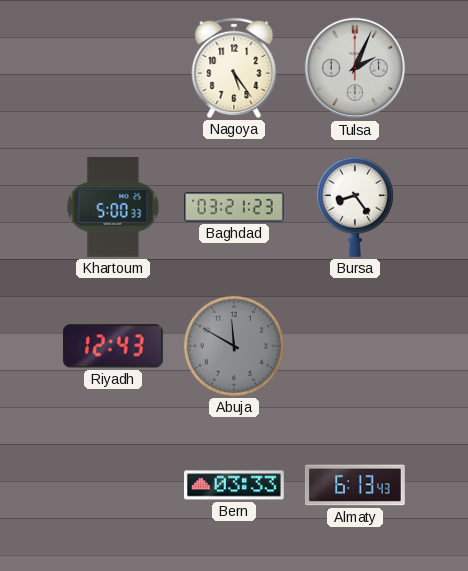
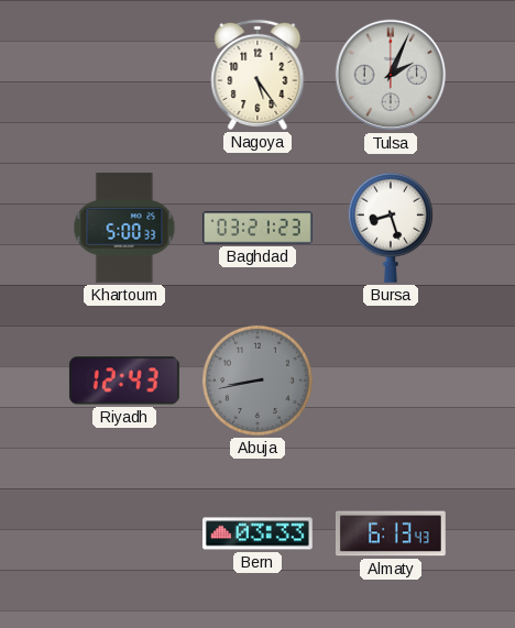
Bursa: 8:24 -> 8:27
Abuja: 11:50 -> 8:43
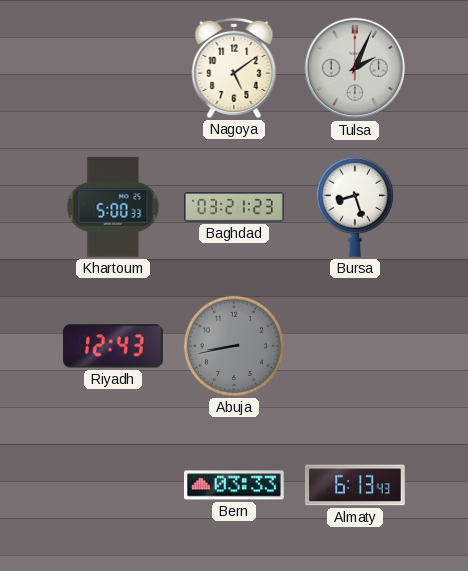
Nagoya: 5:24 -> 5:09
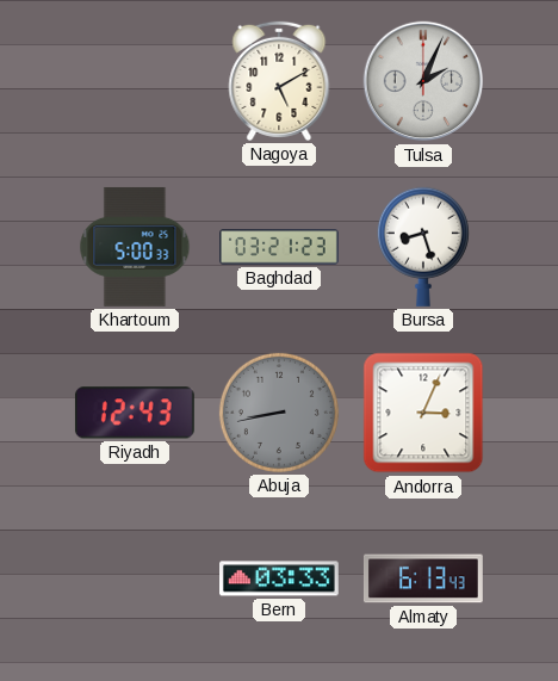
Nagoya: 5:09 -> 5:10
Andorra: none -> 3:04
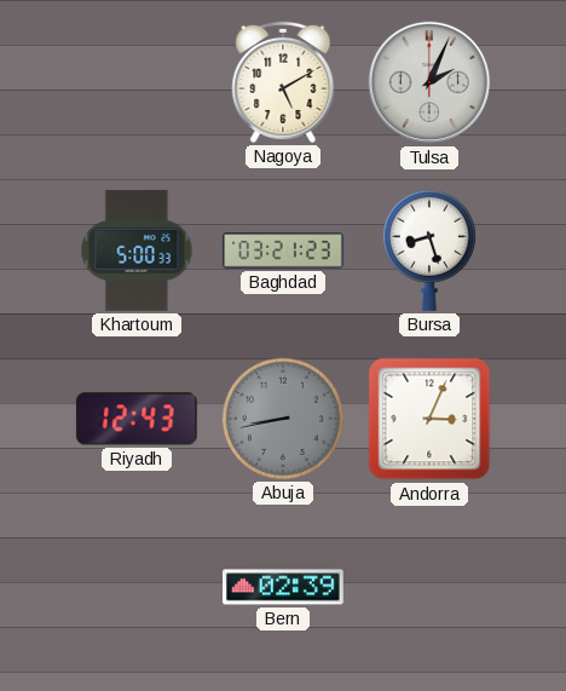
Bern: 03:33 -> 02:39
Almaty: 6:13 -> none
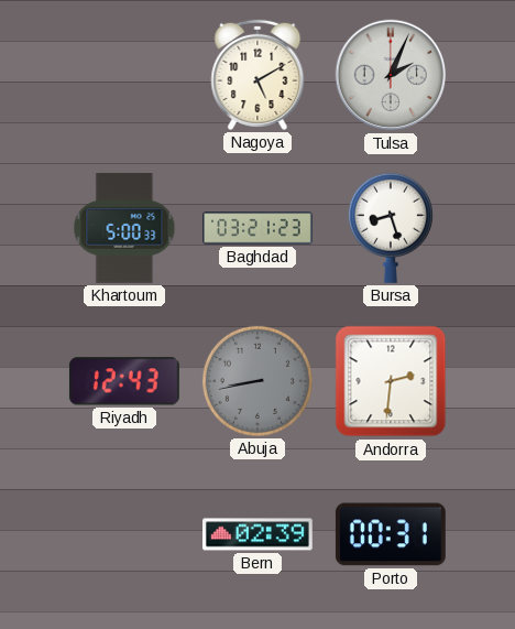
Andorra: 3:04 -> 2:31
Porto: none -> 00:31
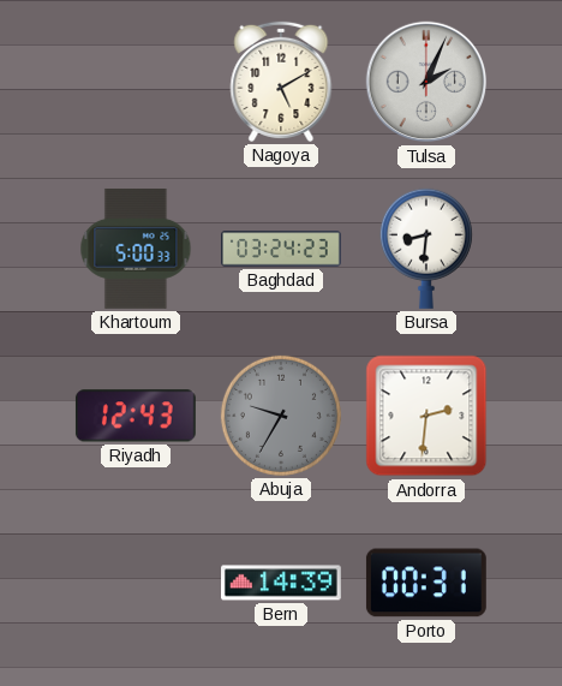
Baghdad: 03:21 -> 03:24
Bursa: 8:27 -> 8:31
Abuja: 8:43 -> 9:35
Bern: 02:39 -> 14:39
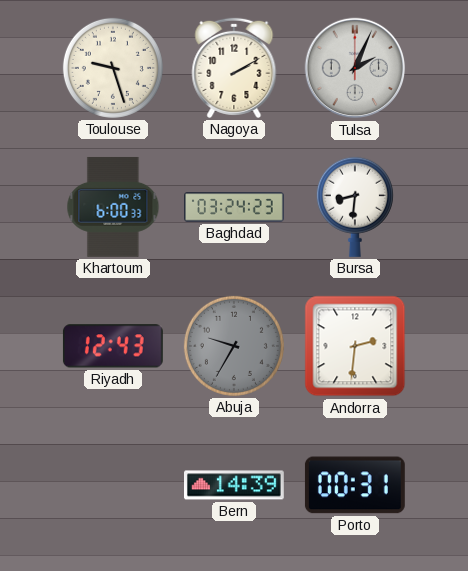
Toulouse: none -> 9:27
Nagoya: 5:10 -> 2:10
Khartoum: 5:00 -> 6:00
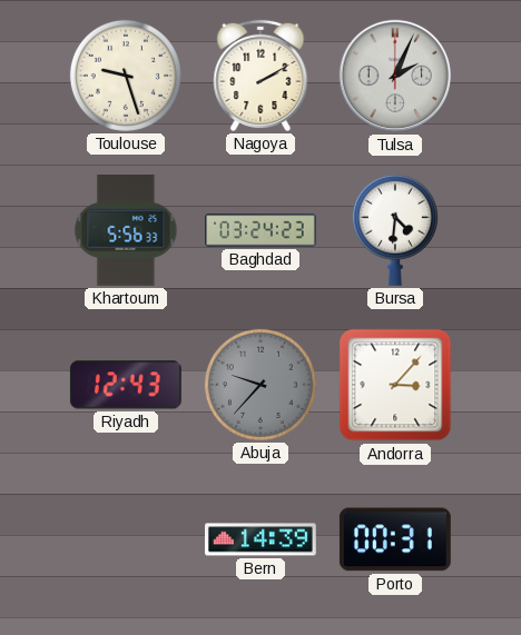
Khartoum: 6:00 -> 5:56
Bursa: 8:31 -> 4:31
Abuja: 9:35 -> 9:37
Andorra: 2:31 -> 3:07
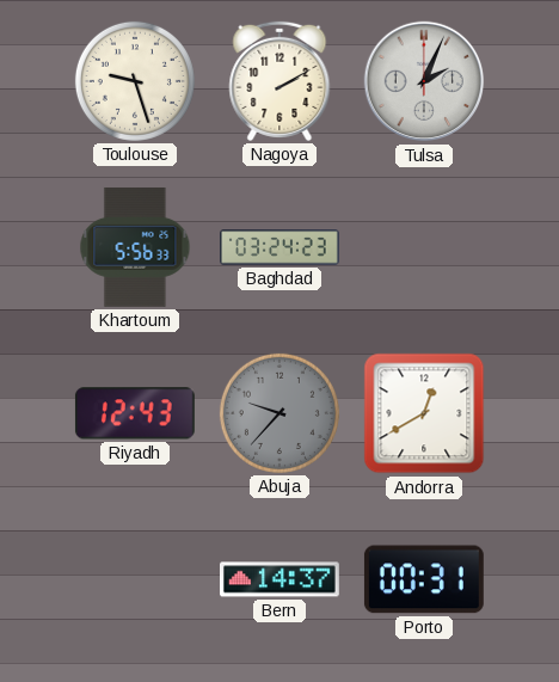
Bursa: 4:31 -> none
Andorra: 3:07 -> 12:40
Bern: 14:39 -> 14:37
